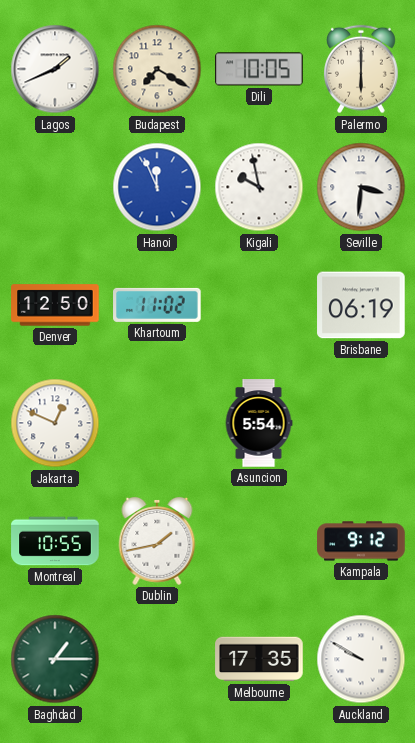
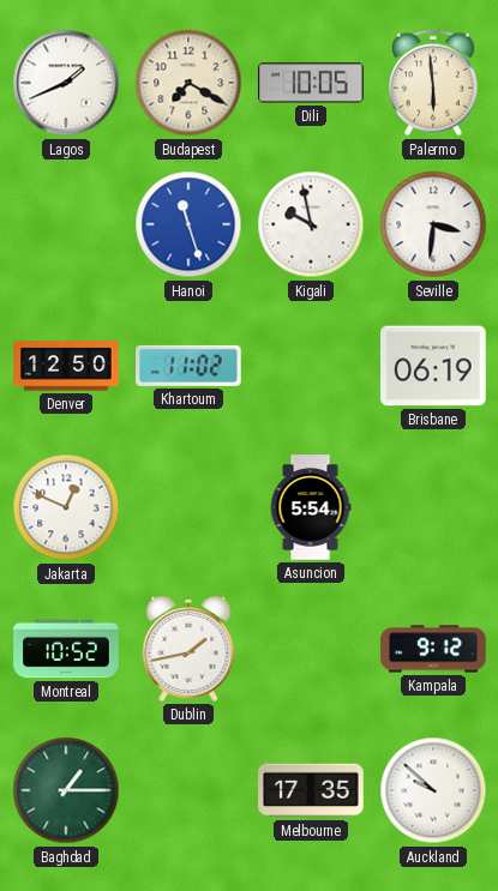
Palermo: 6:00 -> 5:59
Hanoi: 11:56 -> 11:27
Montreal: 10:55 -> 10:52
Auckland: 9:50 -> 9:52
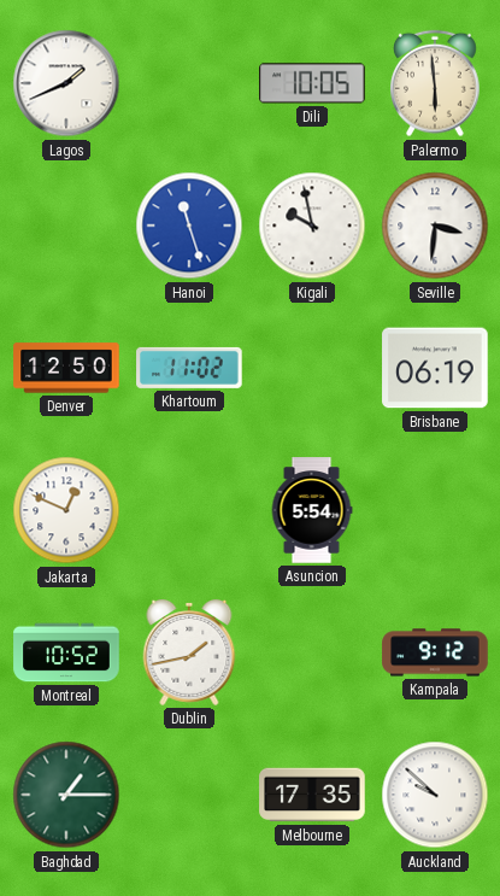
Budapest: 7:20 -> none
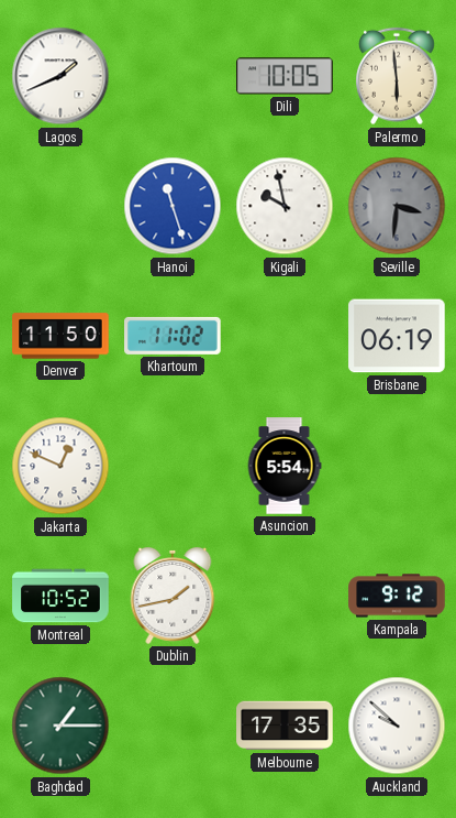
Seville dial: white -> grey
Denver: 12:50 -> 11:50
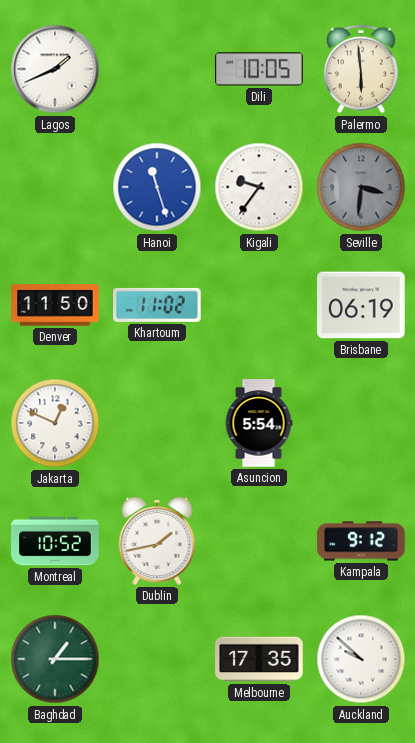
Kigali: 9:58 -> 9:36
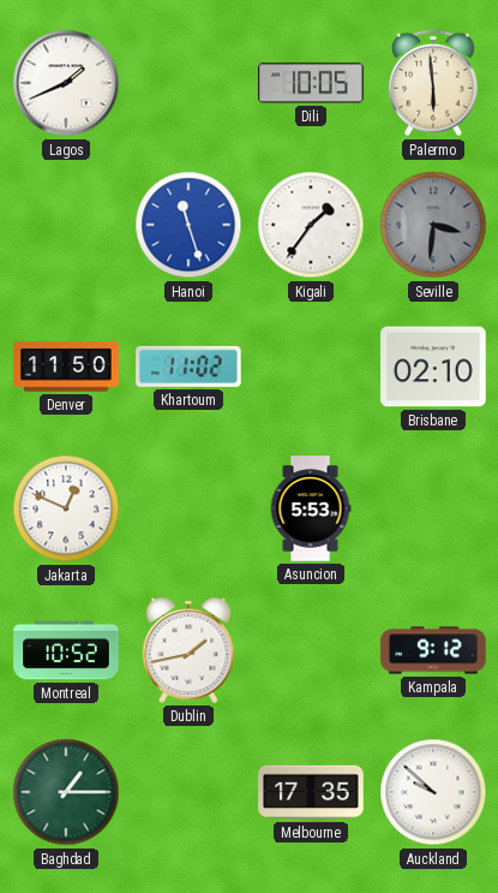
Kigali: 9:36 -> 1:36
Brisbane: 06:19 -> 02:10
Asuncion: 5:54 -> 5:53
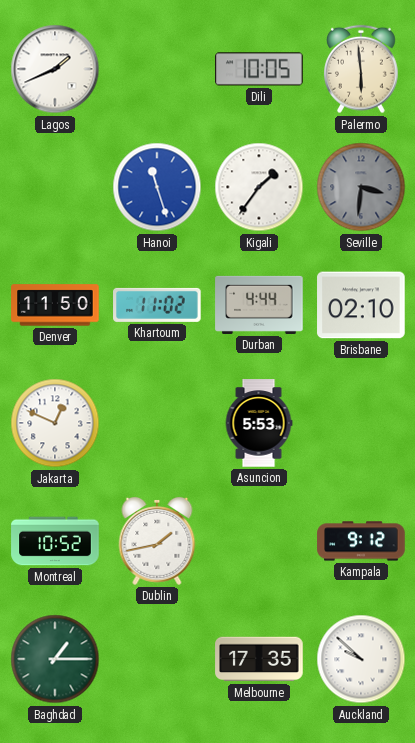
Durban: none -> 4:44
